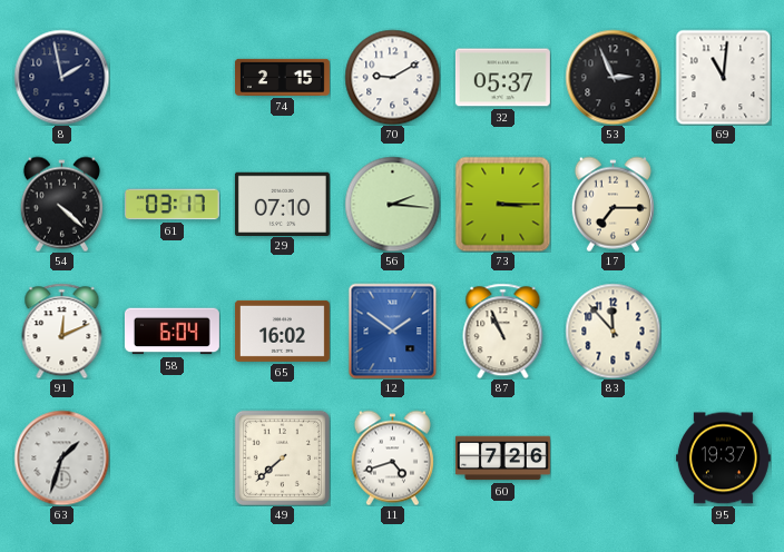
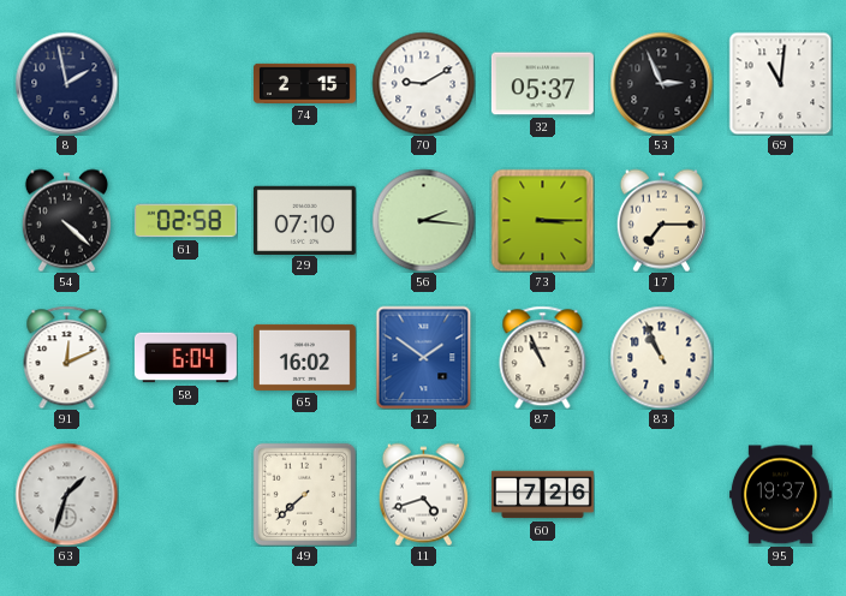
61: 03:17 -> 02:58
83: 11:53 -> 10:56
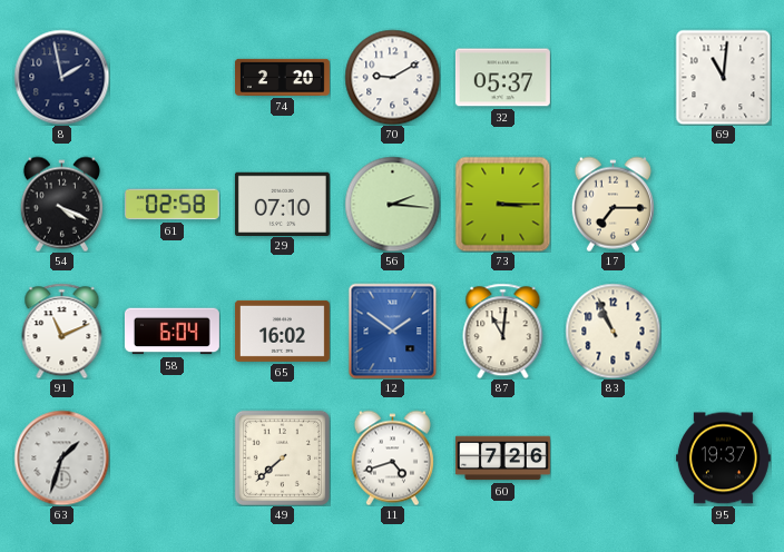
74: 2:15 -> 2:20
53: 2:56 -> none
54: 4:22 -> 4:19
91: 12:11 -> 11:11
87: 10:56 -> 11:01
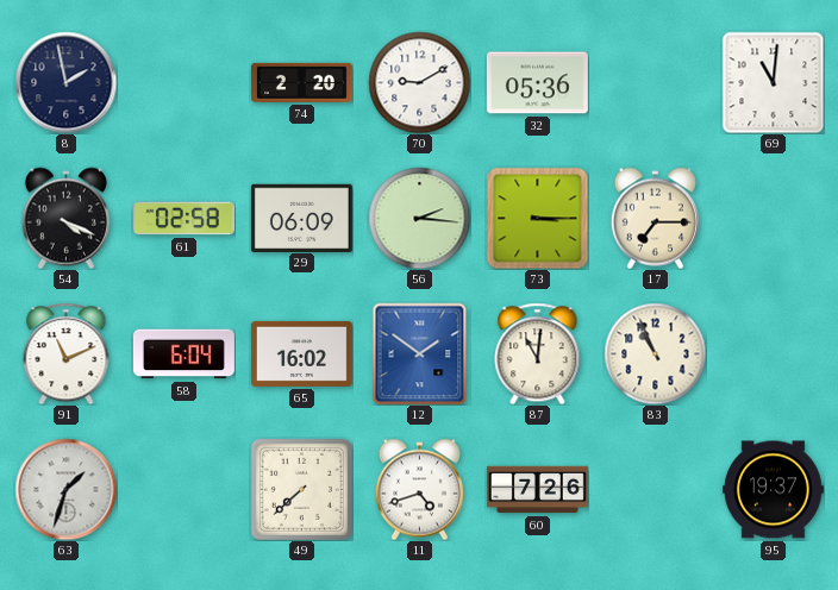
32: 05:37 -> 05:36
29: 07:10 -> 06:09
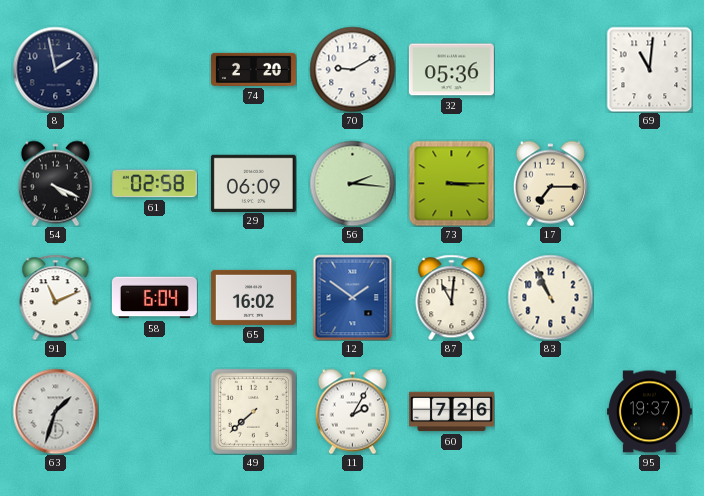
11: 4:42 -> 2:05
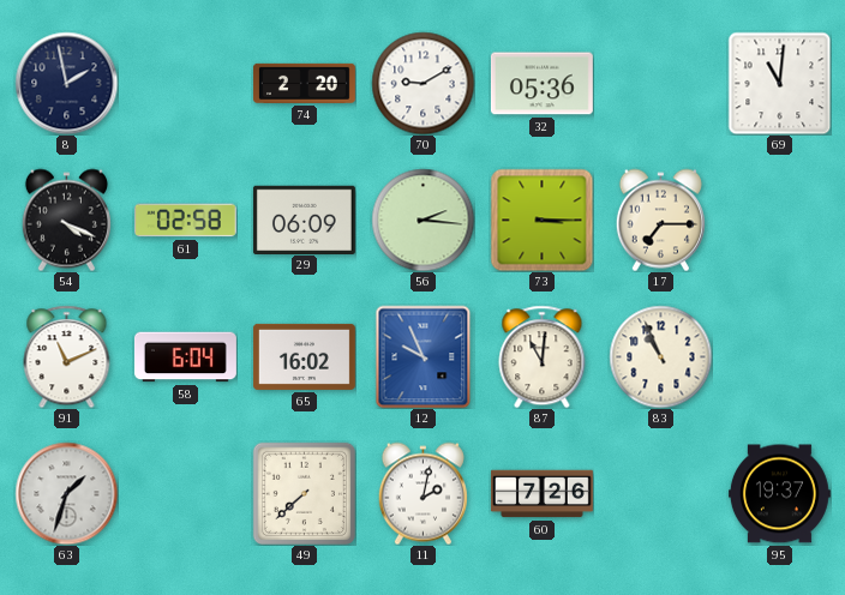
12: 1:51 -> 9:56
11: 2:05 -> 2:02
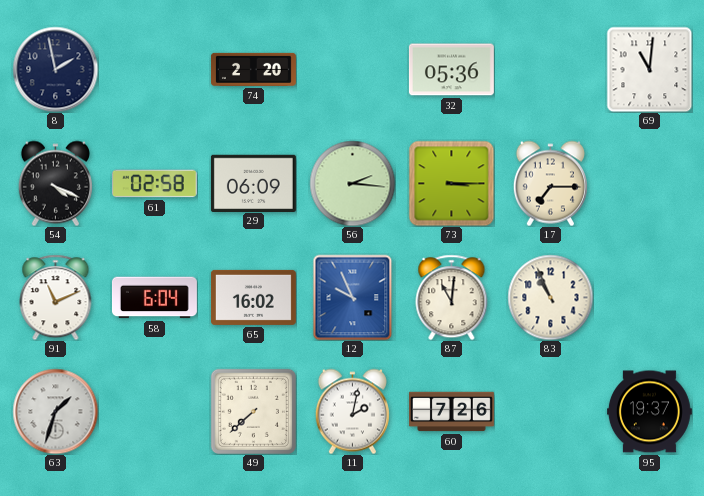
70: 9:10 -> none
